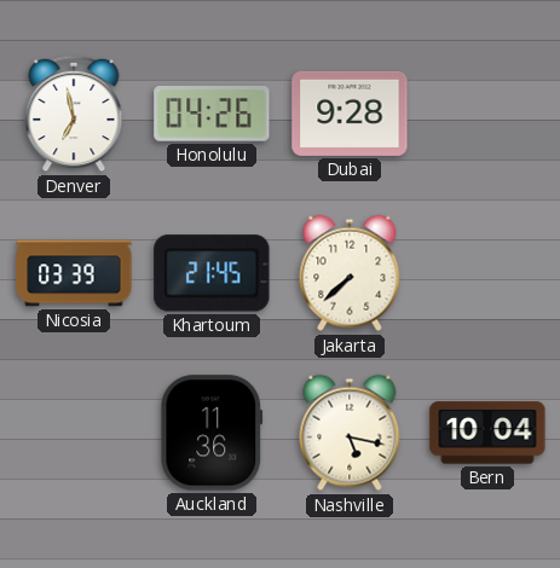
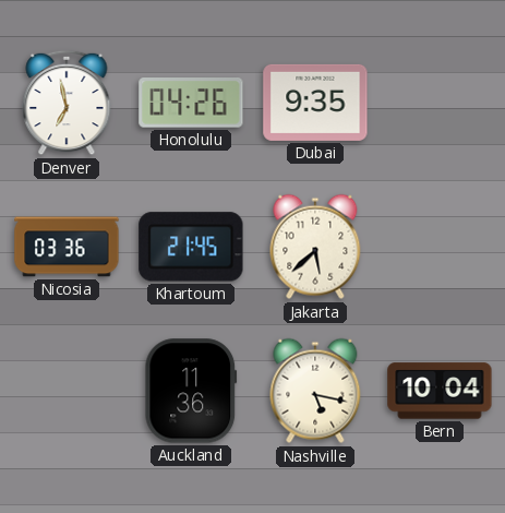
Dubai: 9:28 -> 9:35
Nicosia: 03:39 -> 03:36
Jakarta: 7:38 -> 5:38
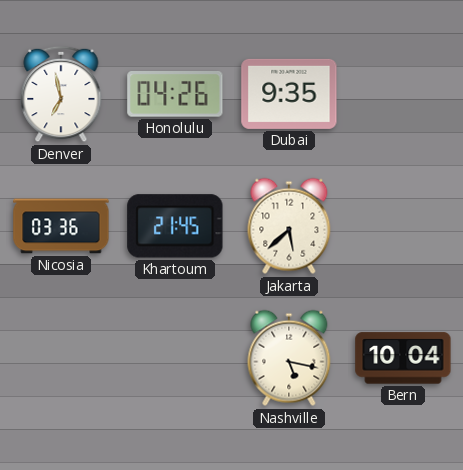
Auckland: 11:36 -> none
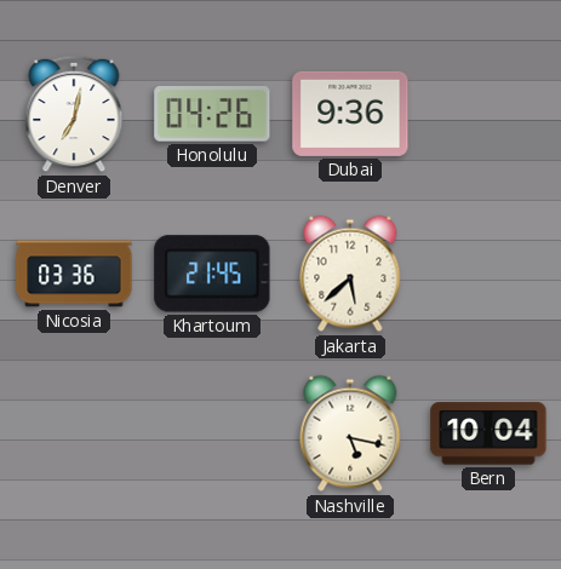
Denver: 6:58 -> 7:02
Dubai: 9:35 -> 9:36
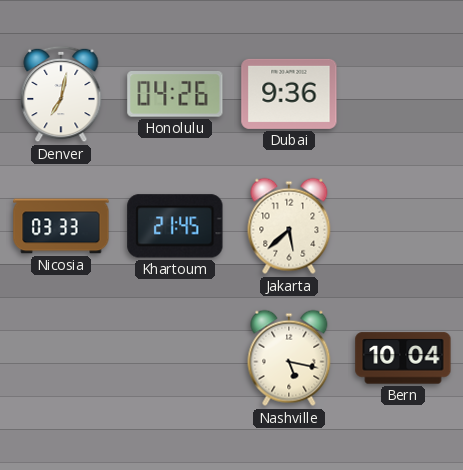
Nicosia: 03:36 -> 03:33
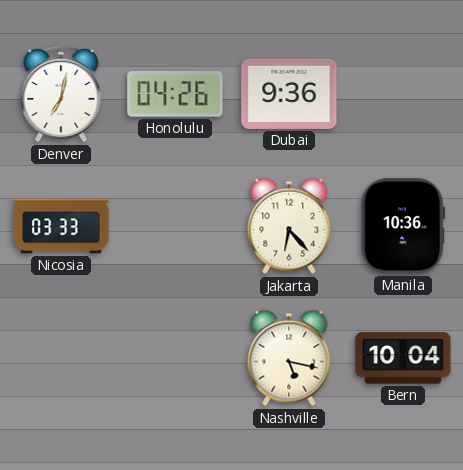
Khartoum: 21:45 -> none
Jakarta: 5:38 -> 6:23
Manila: none -> 10:36
